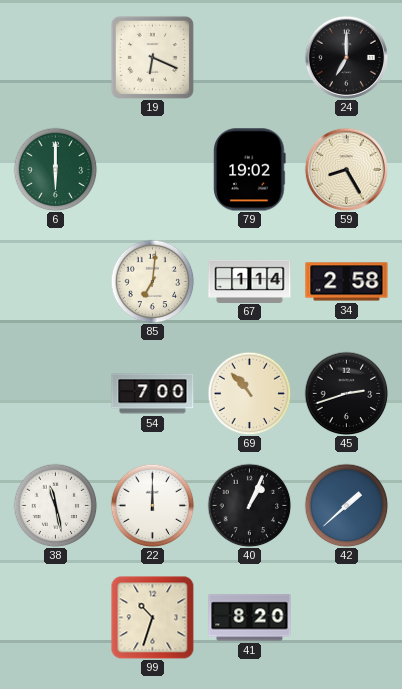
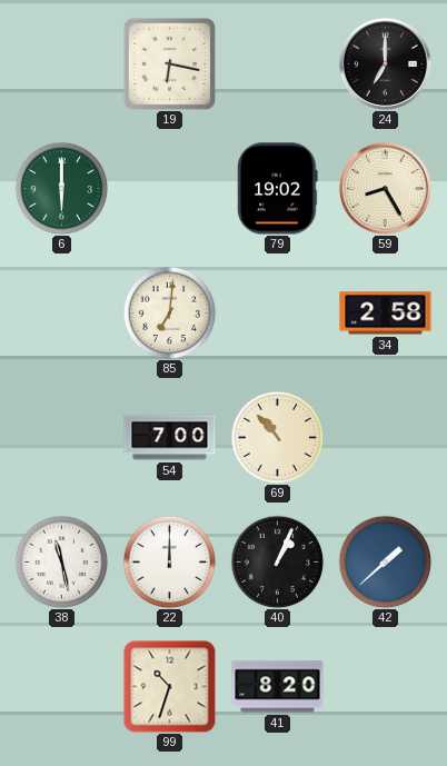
19: 6:19 -> 6:17
67: 1:14 -> none
45: 2:42 -> none
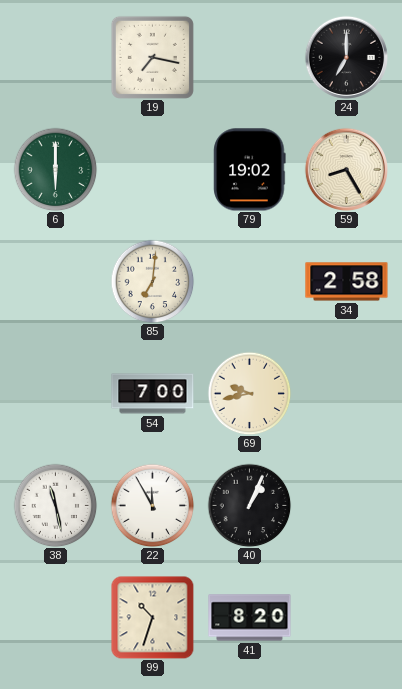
19: 6:17 -> 7:17
69: 10:53 -> 9:43
22: 12:00 -> 11:55
42: 1:38 -> none
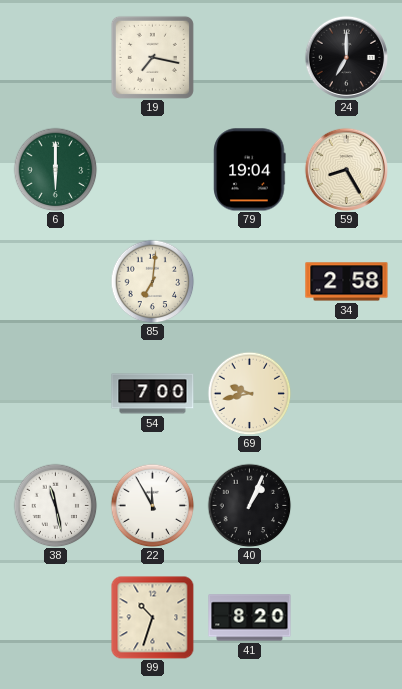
79: 19:02 -> 19:04
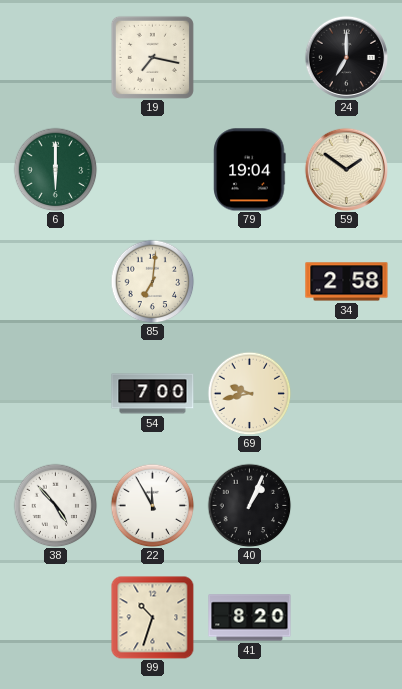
59: 8:25 -> 1:51
38: 11:28 -> 4:53
